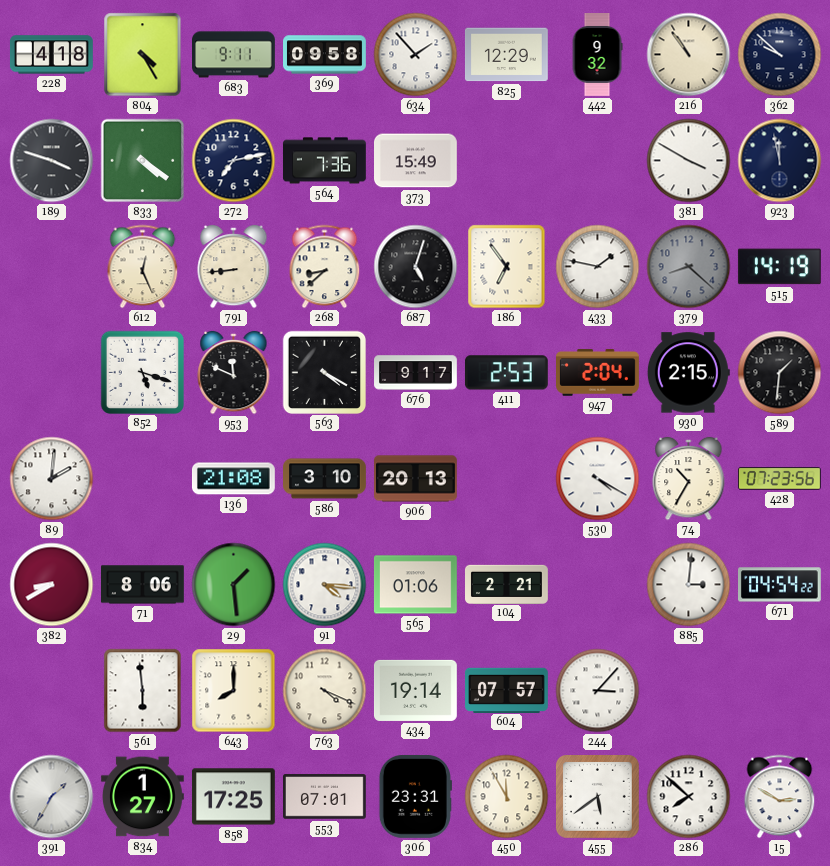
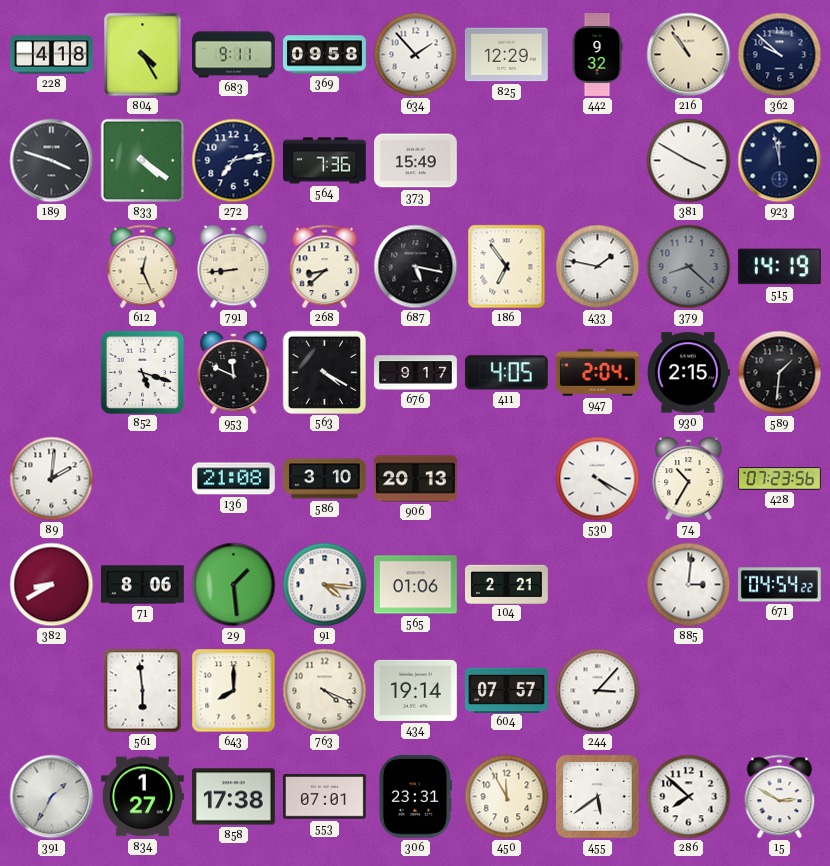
687: 5:03 -> 5:17
411: 2:53 -> 4:05
858: 17:25 -> 17:38
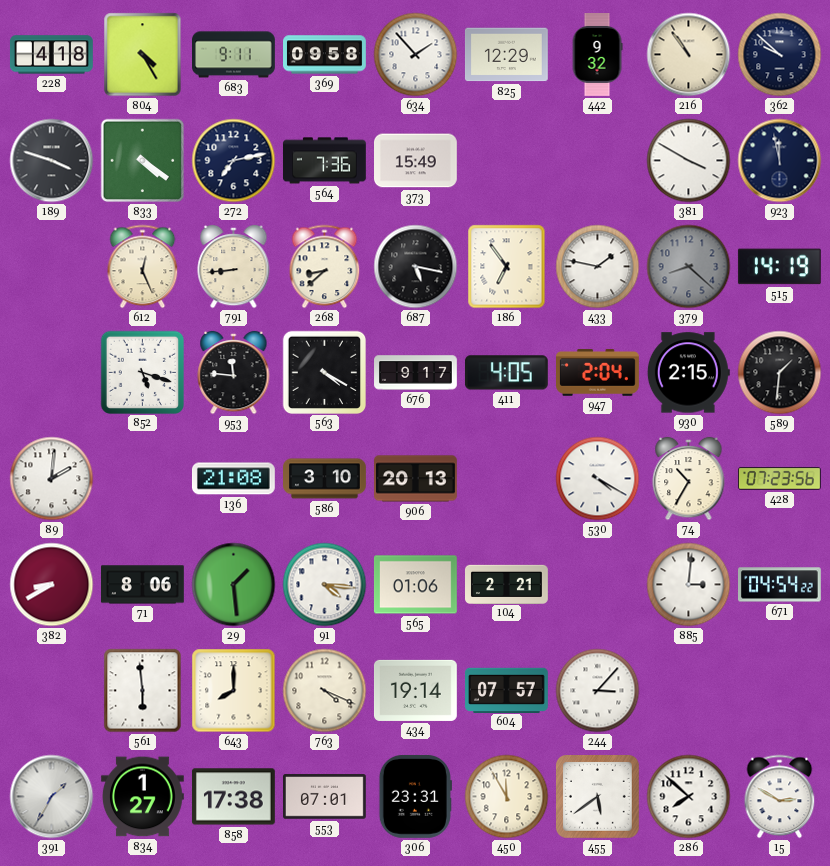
953: 11:49 -> 11:46
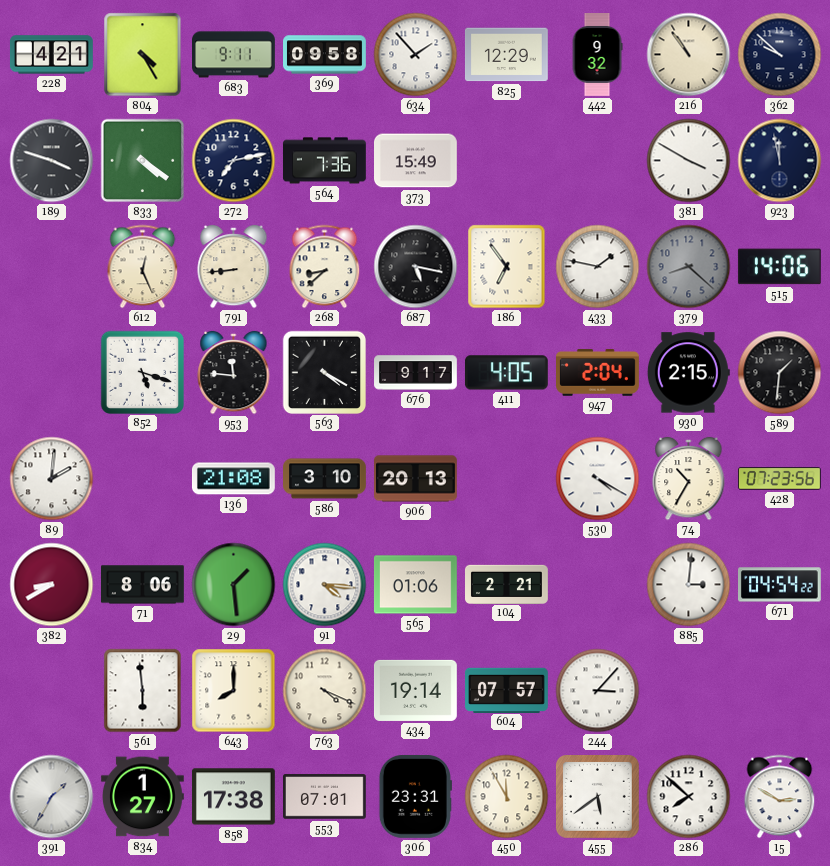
228: 4:18 -> 4:21
515: 14:19 -> 14:06
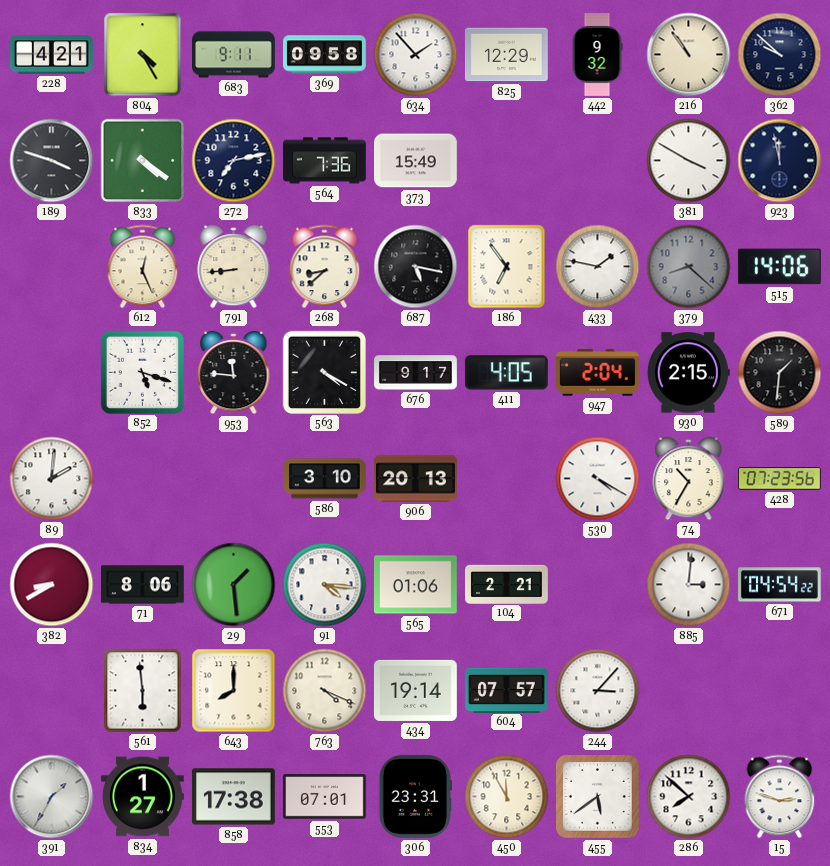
136: 21:08 -> none
15: 2:50 -> 2:48
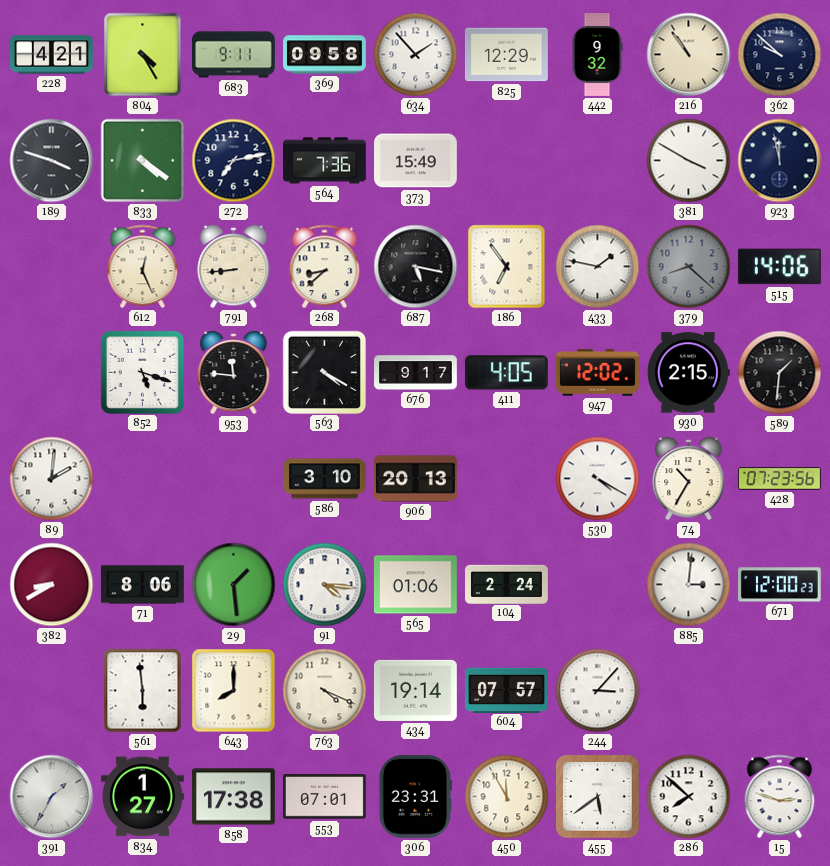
947: 2:04 -> 12:02
104: 2:21 -> 2:24
671: 04:54 -> 12:00
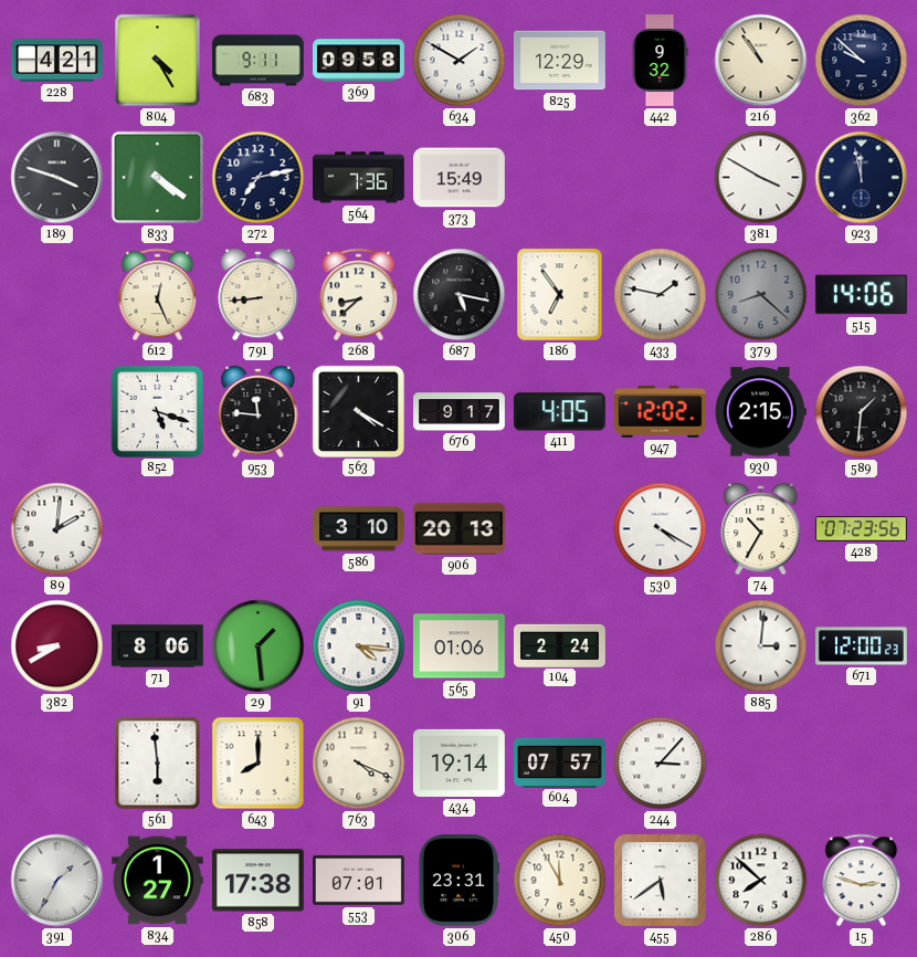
634: 1:53 -> 1:50
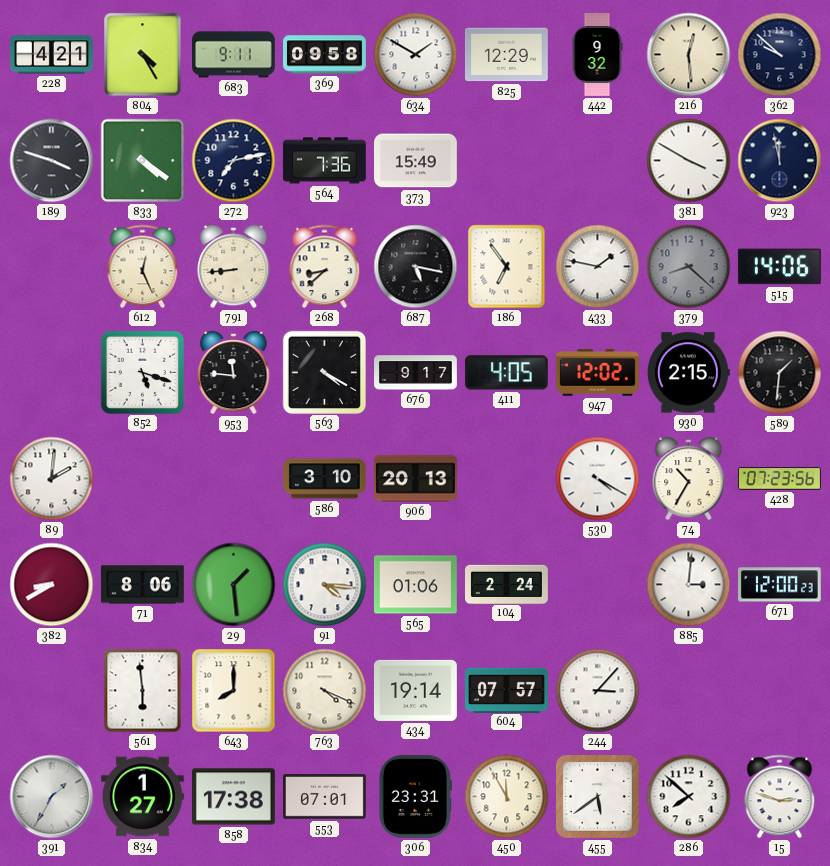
216: 10:54 -> 12:29
